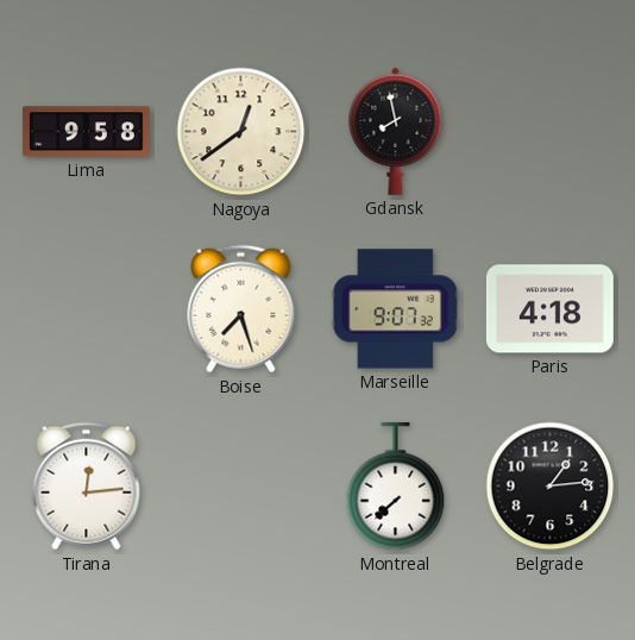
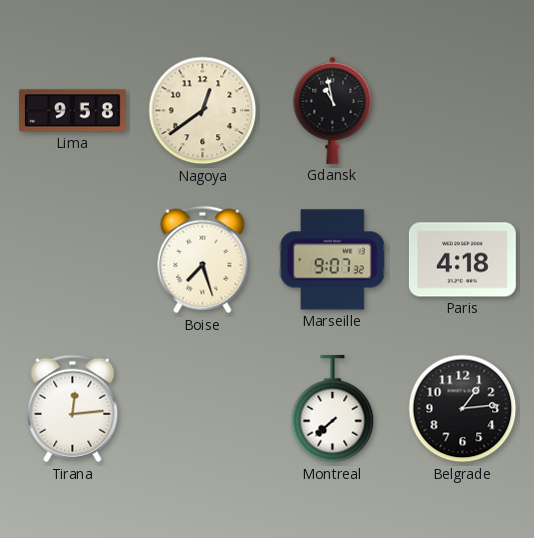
Gdansk: 7:58 -> 10:58
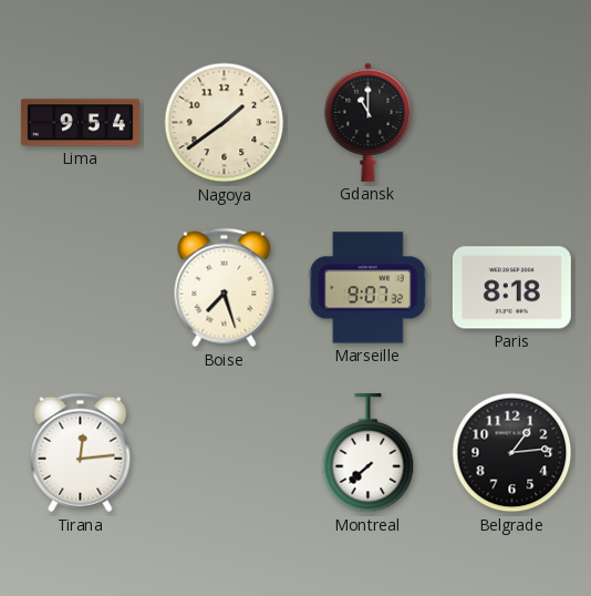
Lima: 9:58 -> 9:54
Nagoya: 12:39 -> 1:39
Gdansk: 10:58 -> 11:00
Paris: 4:18 -> 8:18
